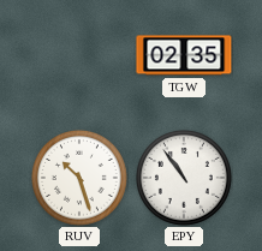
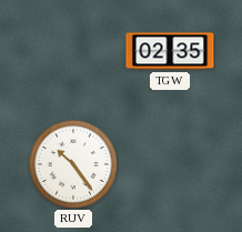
RUV: 10:27 -> 10:24
EPY: 10:54 -> none
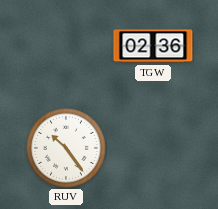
TGW: 02:35 -> 02:36
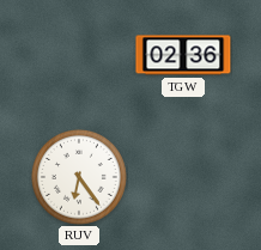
RUV: 10:24 -> 6:24
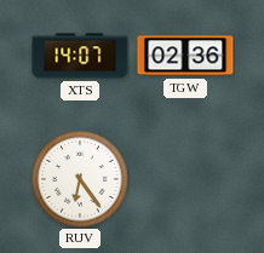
XTS: none -> 14:07
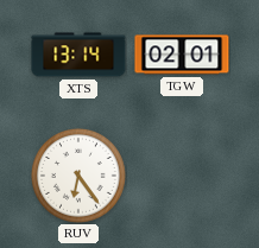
XTS: 14:07 -> 13:14
TGW: 02:36 -> 02:01
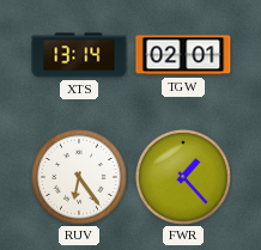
FWR: none -> 1:23
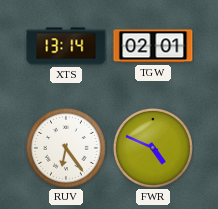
FWR: 1:23 -> 4:49
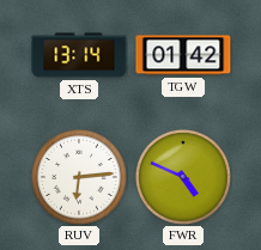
TGW: 02:01 -> 01:42
RUV: 6:24 -> 6:14
